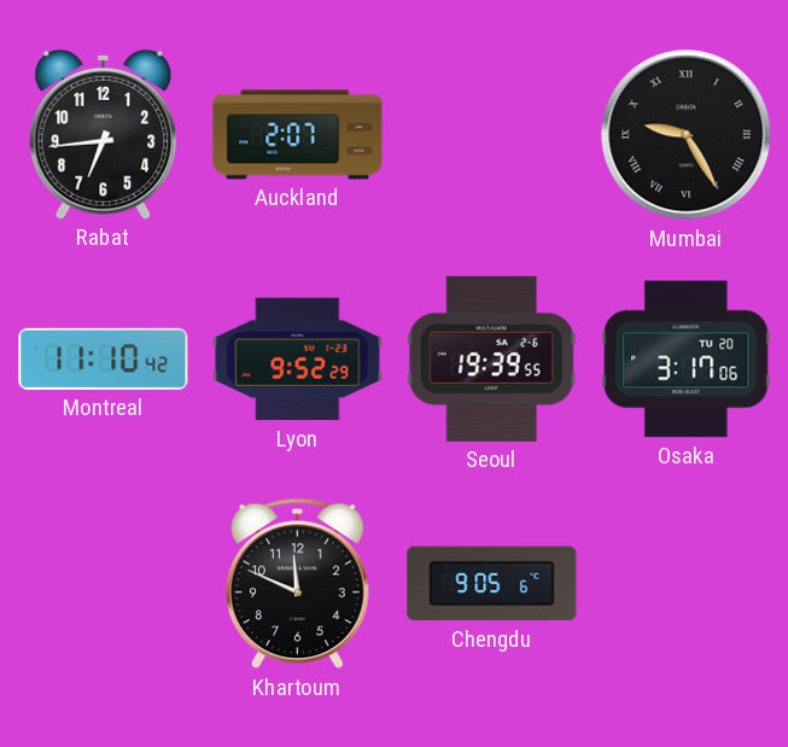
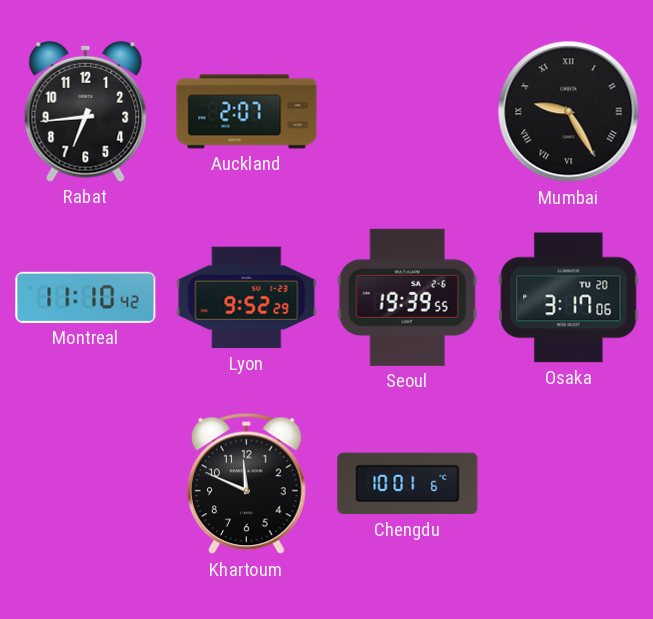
Chengdu: 9:05 -> 10:01
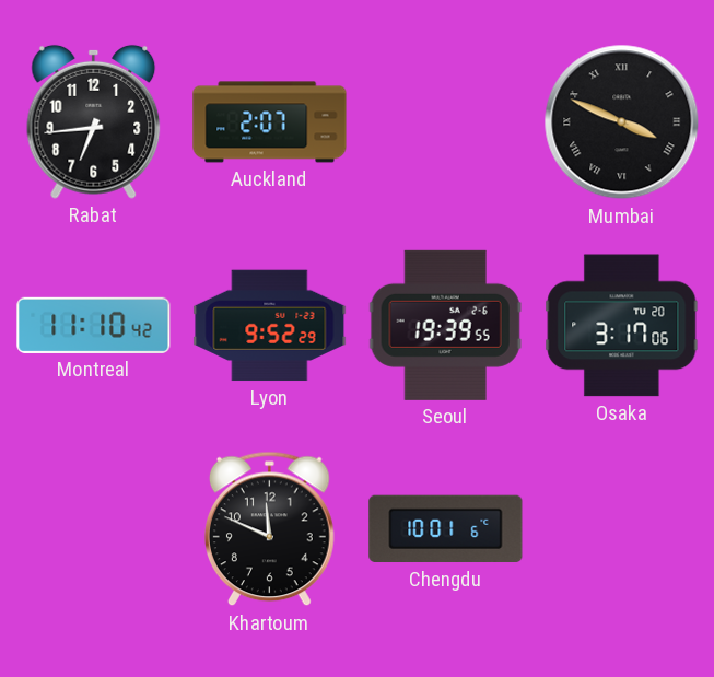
Mumbai: 9:25 -> 3:49
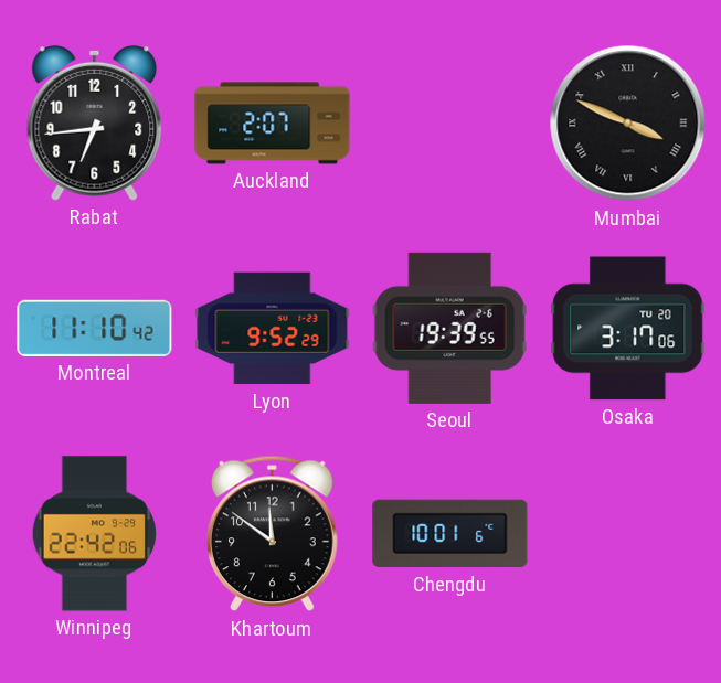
Winnipeg: none -> 22:42
Khartoum: 11:49 -> 11:51
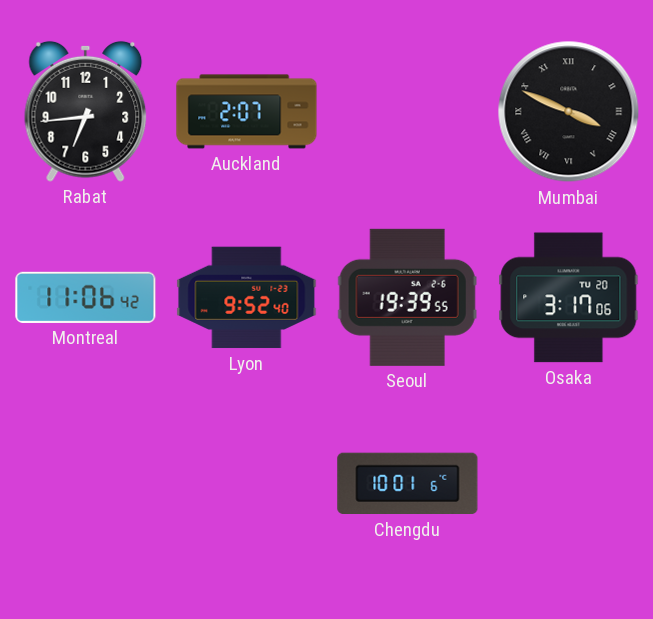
Montreal: 11:10 -> 11:06
Lyon: 9:52:29 -> 9:52:40
Winnipeg: 22:42 -> none
Khartoum: 11:51 -> none
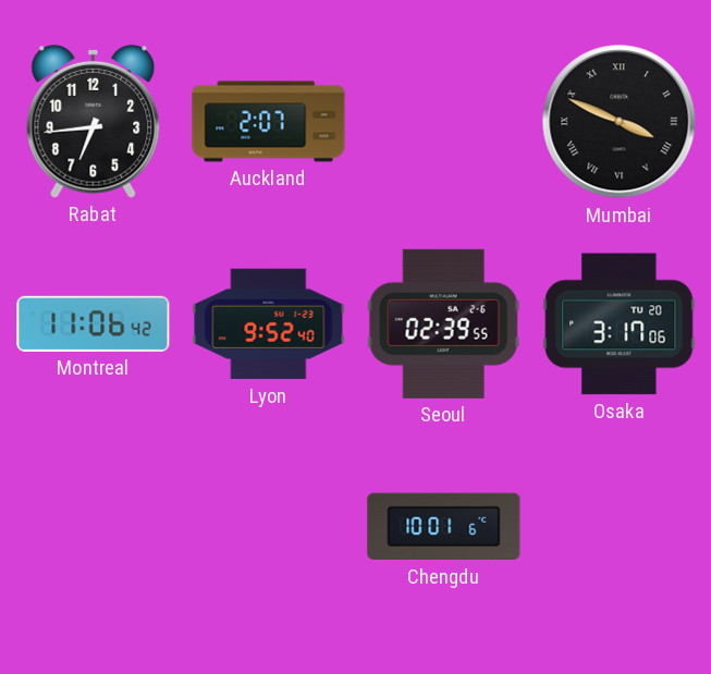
Seoul: 19:39 -> 02:39
